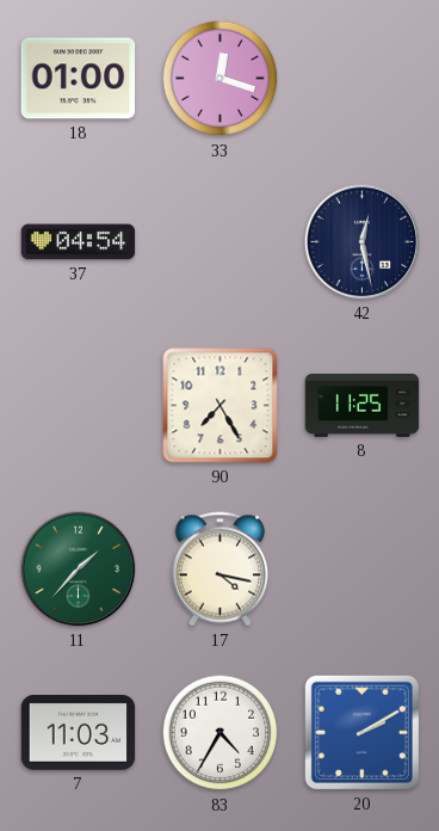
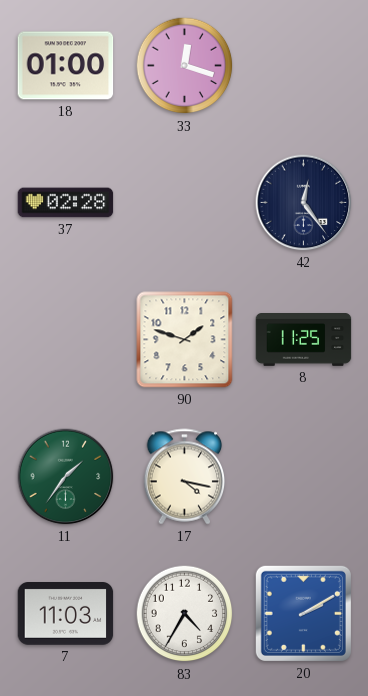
37: 04:54 -> 02:28
42: 12:28 -> 12:24
90: 7:25 -> 1:48
11: 1:37 -> 1:36
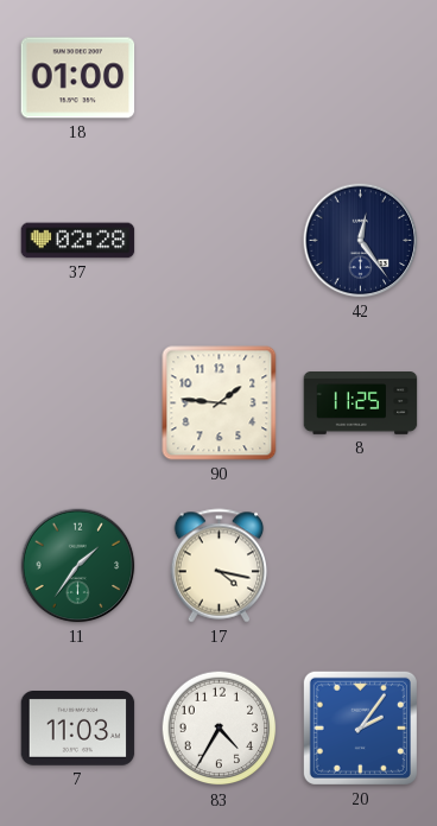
33: 12:18 -> none
90: 1:48 -> 1:46
20: 2:10 -> 2:06
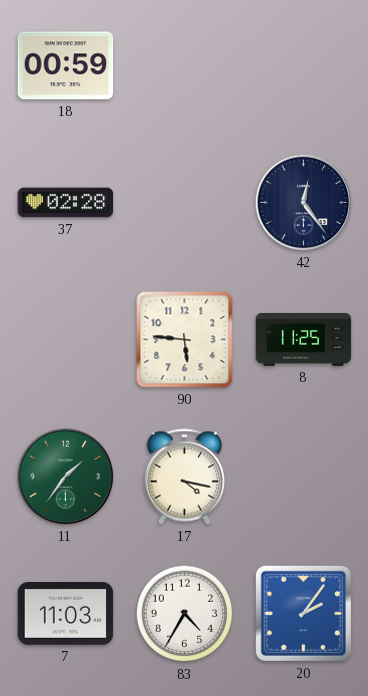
18: 01:00 -> 00:59
90: 1:46 -> 5:46
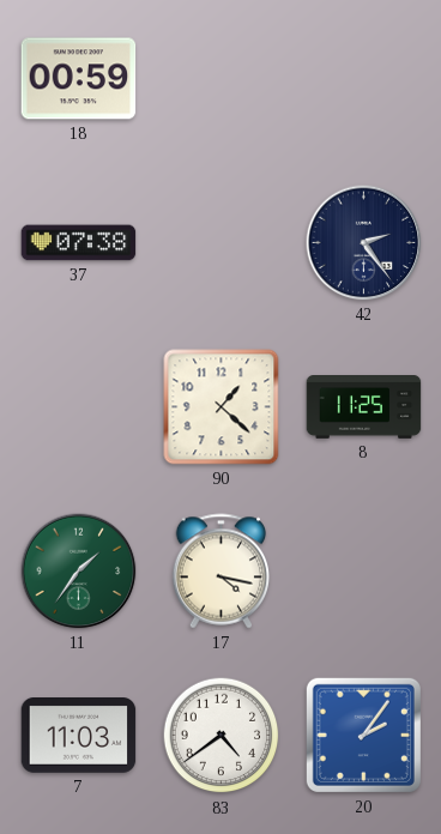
37: 02:28 -> 07:38
42: 12:24 -> 2:24
90: 5:46 -> 1:22
83: 4:35 -> 4:39
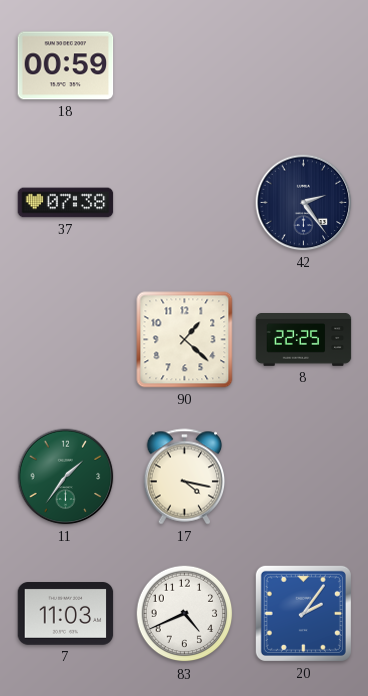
8: 11:25 -> 22:25
83: 4:39 -> 4:41
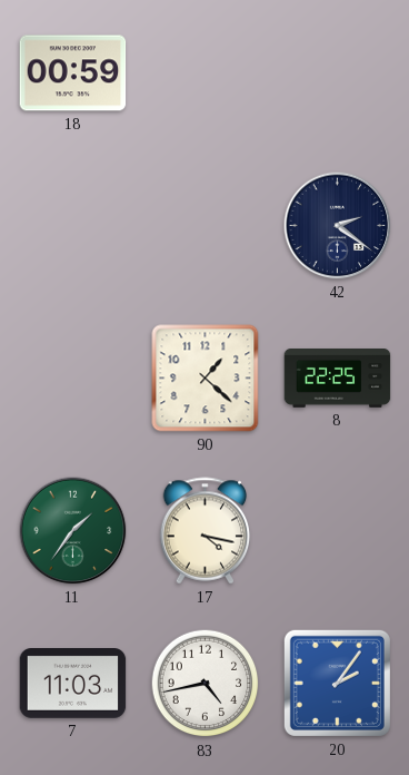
37: 07:38 -> none
42: 2:24 -> 2:21
83: 4:41 -> 4:43
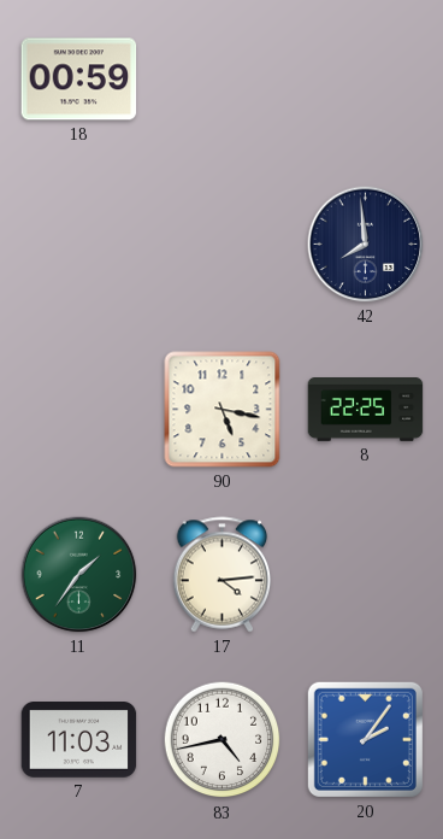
42: 2:21 -> 7:59
90: 1:22 -> 5:17
17: 4:17 -> 4:14
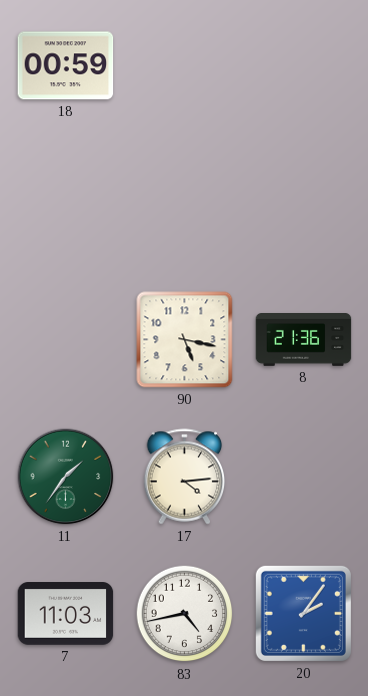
42: 7:59 -> none
8: 22:25 -> 21:36
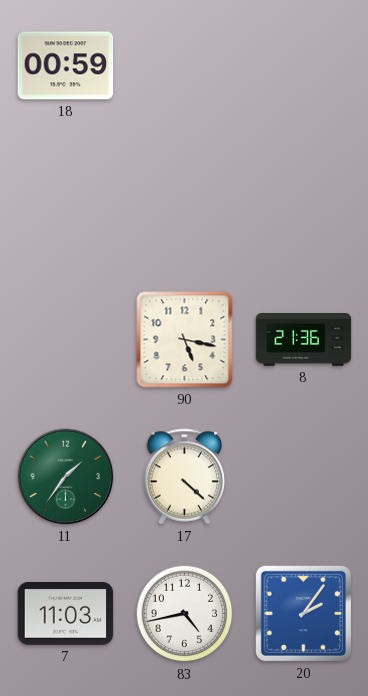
17: 4:14 -> 4:22
